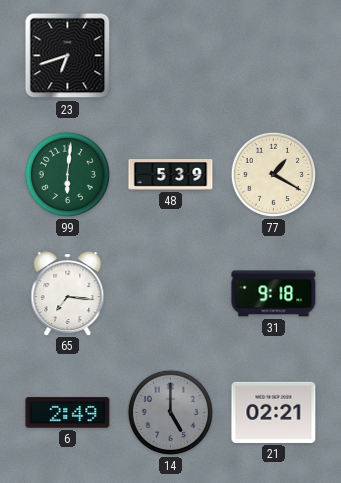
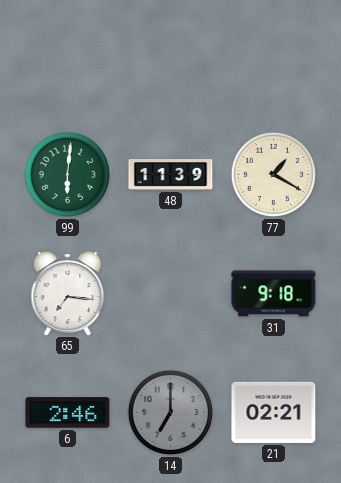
23: 6:42 -> none
48: 5:39 -> 11:39
6: 2:49 -> 2:46
14: 5:00 -> 7:00
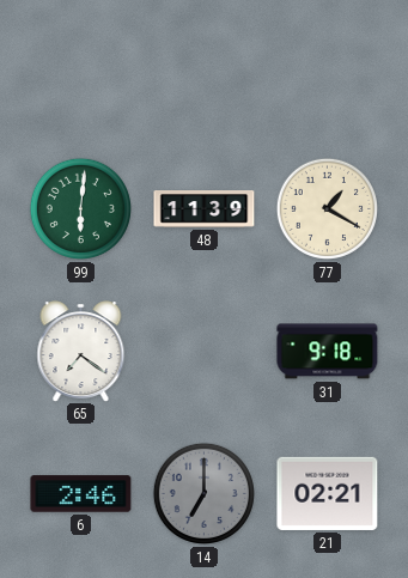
65: 7:16 -> 7:21
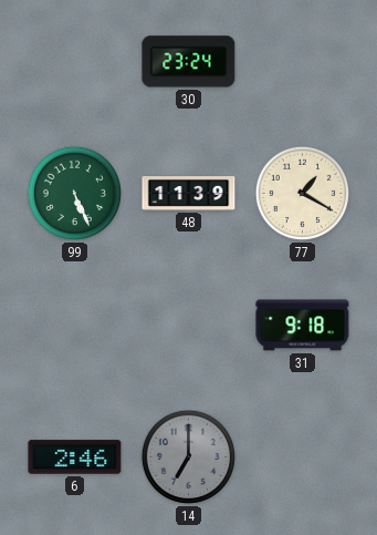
30: none -> 23:24
99: 6:01 -> 5:26
65: 7:21 -> none
21: 02:21 -> none
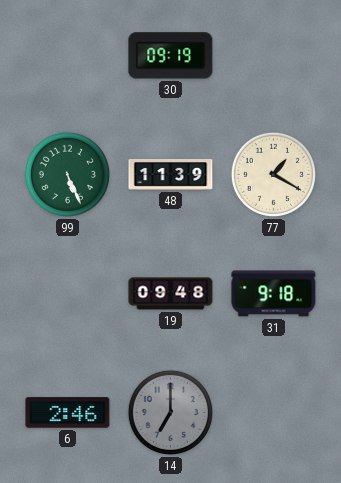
30: 23:24 -> 09:19
19: none -> 09:48
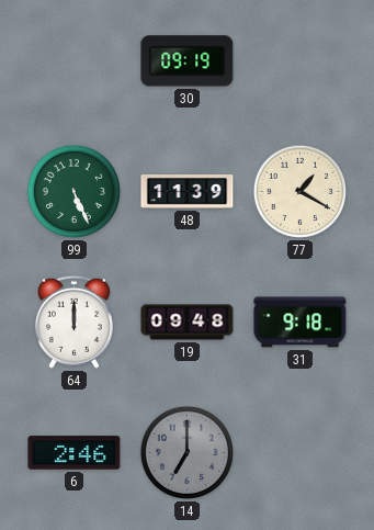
64: none -> 12:00
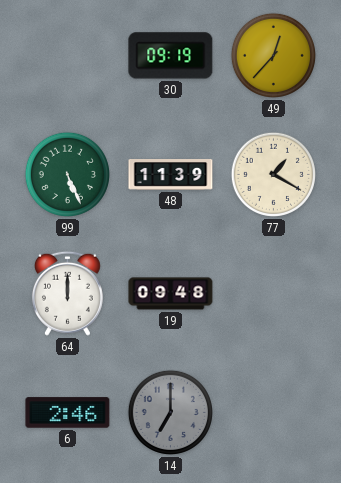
49: none -> 12:37
31: 9:18 -> none
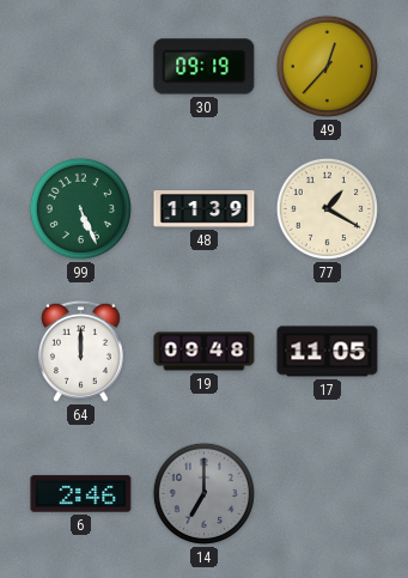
17: none -> 11:05
